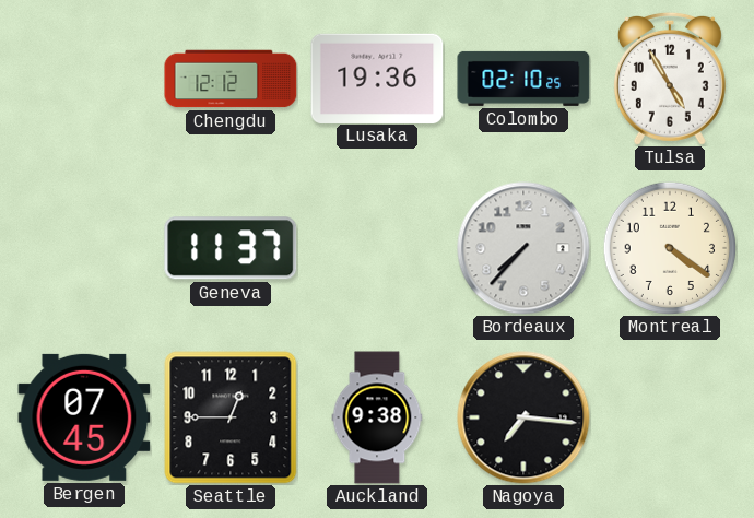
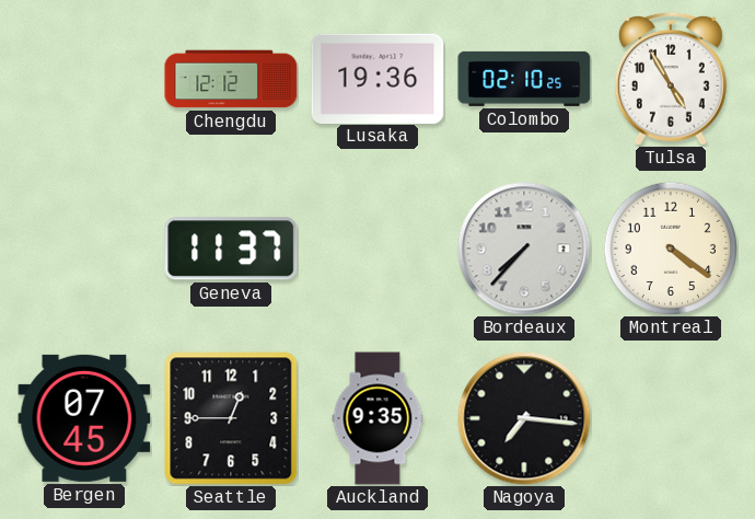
Auckland: 9:38 -> 9:35
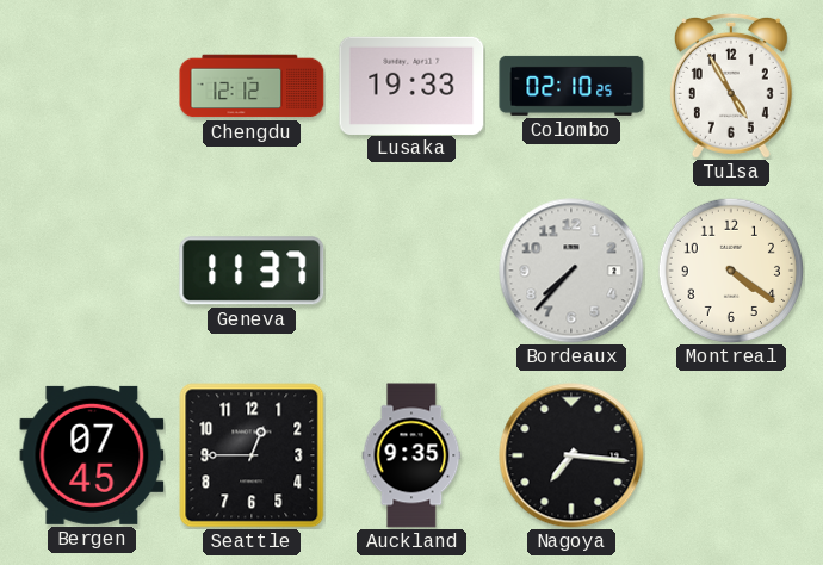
Lusaka: 19:36 -> 19:33
